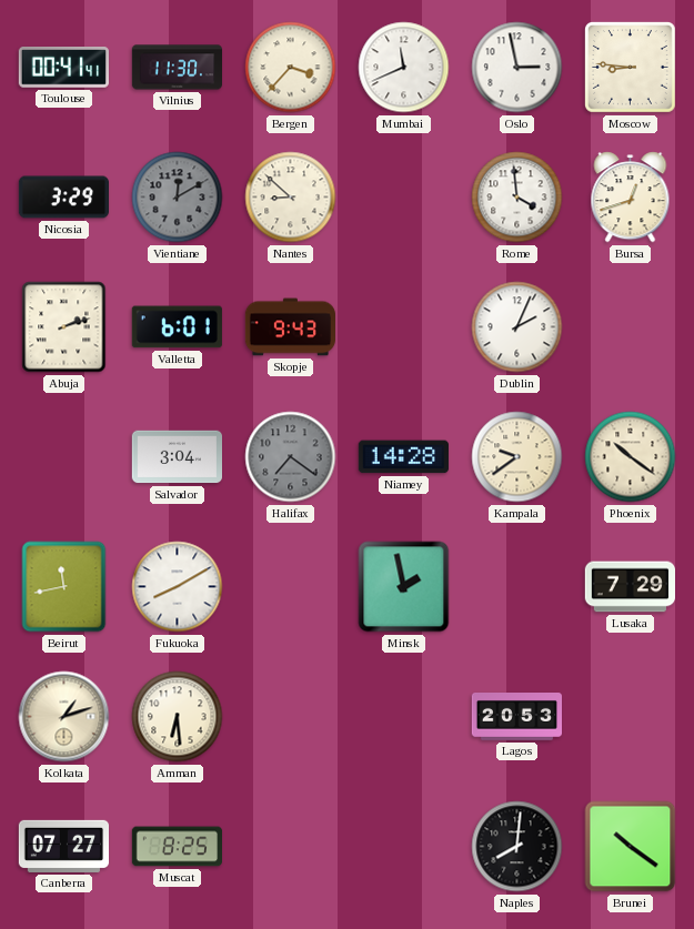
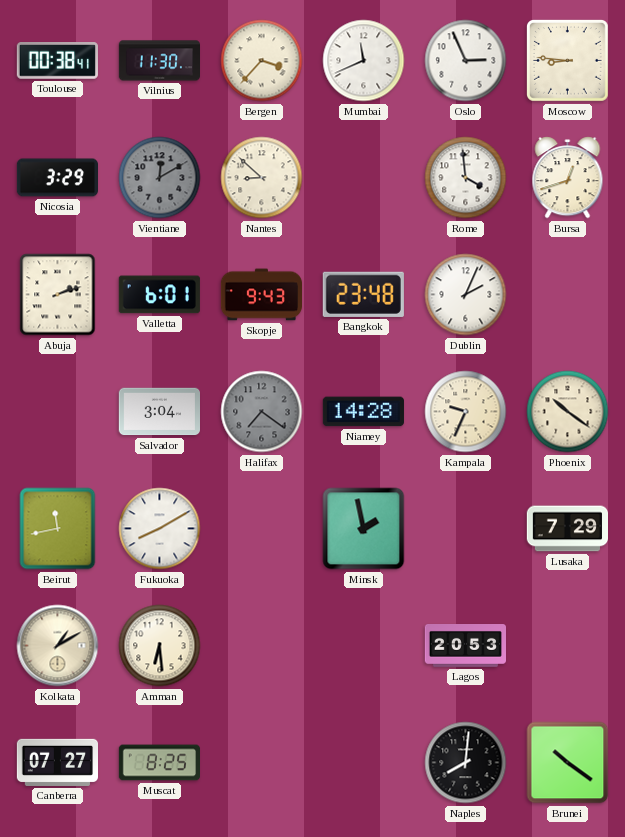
Toulouse: 00:41 -> 00:38
Oslo: 2:58 -> 2:56
Bangkok: none -> 23:48
Kampala: 9:39 -> 9:34
Kolkata: 1:12 -> 1:10
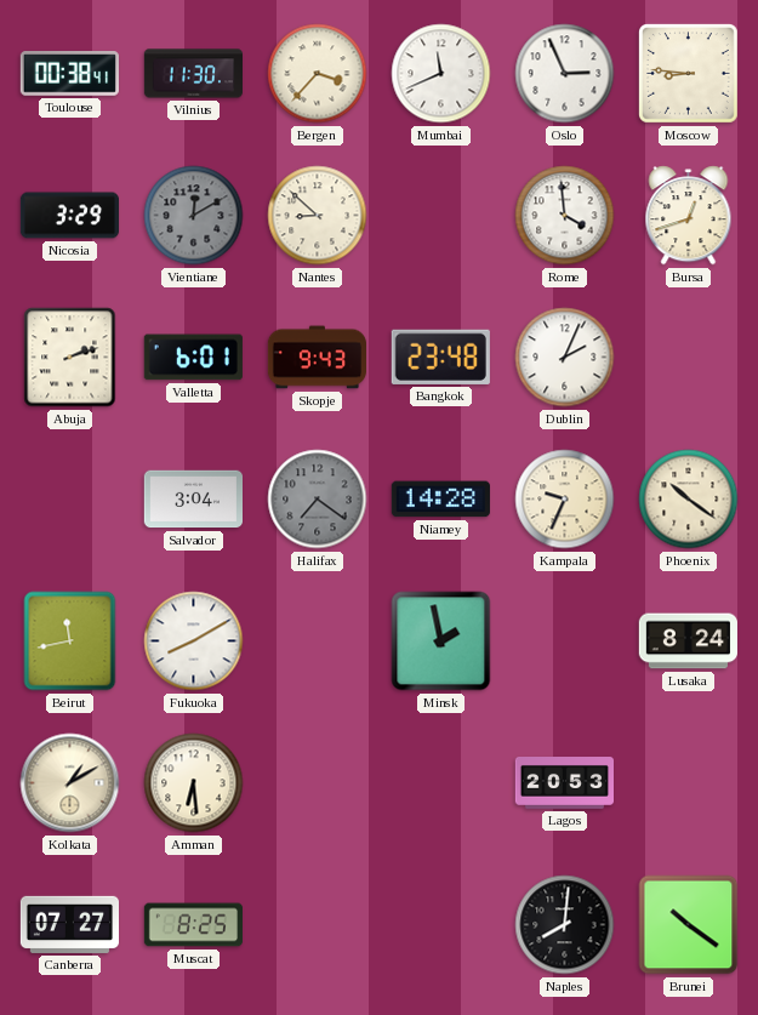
Lusaka: 7:29 -> 8:24
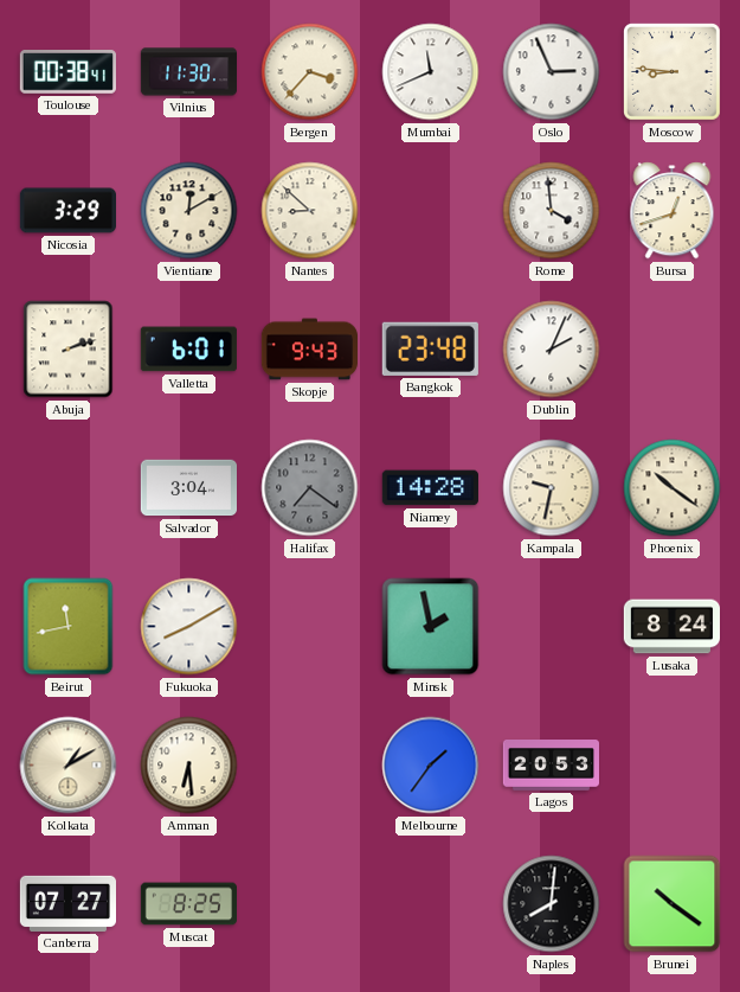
Vientiane dial: grey -> cream
Kampala: 9:34 -> 9:32
Melbourne: none -> 1:36
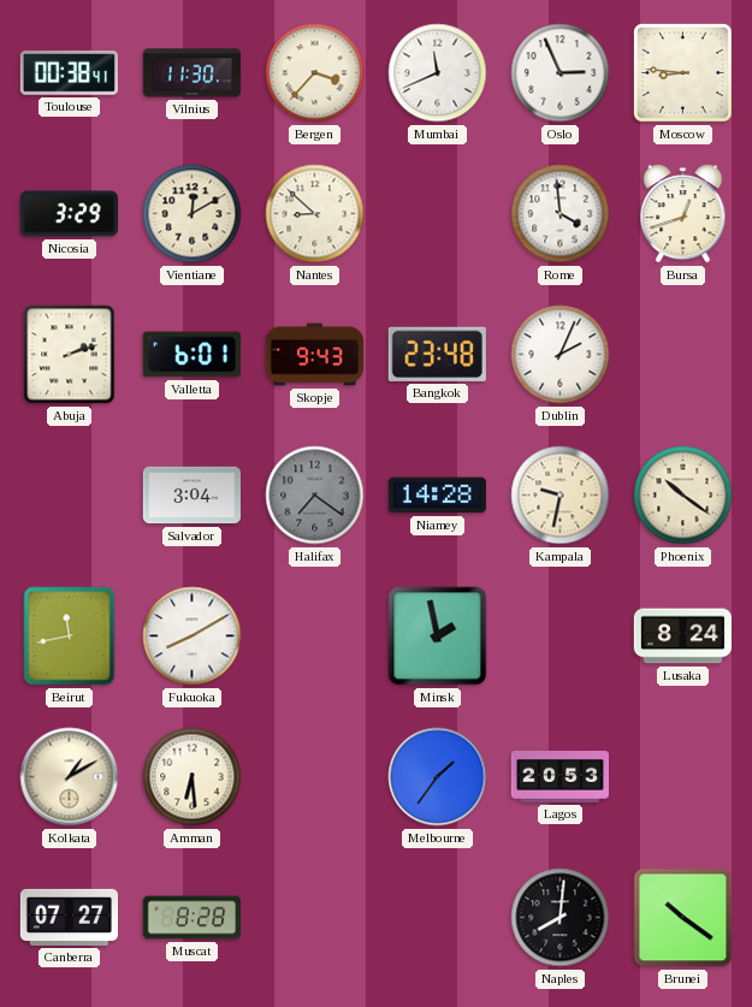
Muscat: 8:25 -> 8:28
